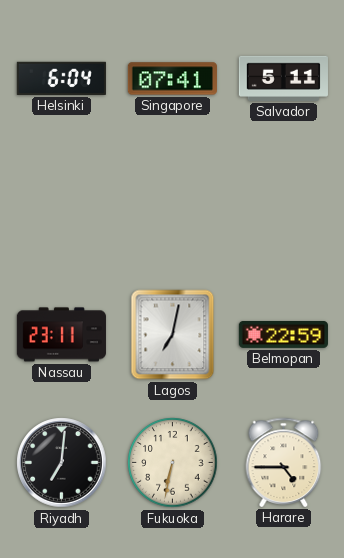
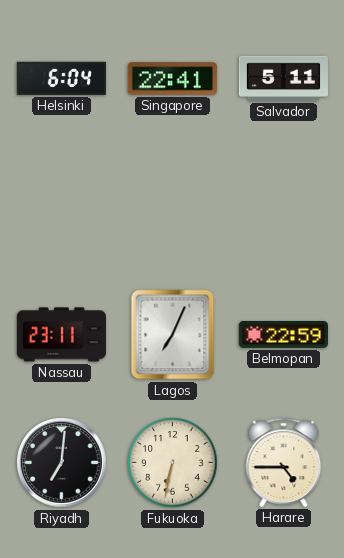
Singapore: 07:41 -> 22:41
Lagos: 7:02 -> 7:04
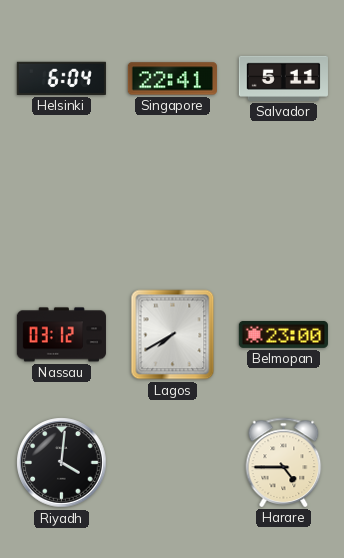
Nassau: 23:11 -> 03:12
Lagos: 7:04 -> 7:40
Belmopan: 22:59 -> 23:00
Riyadh: 7:01 -> 4:01
Fukuoka: 6:32 -> none
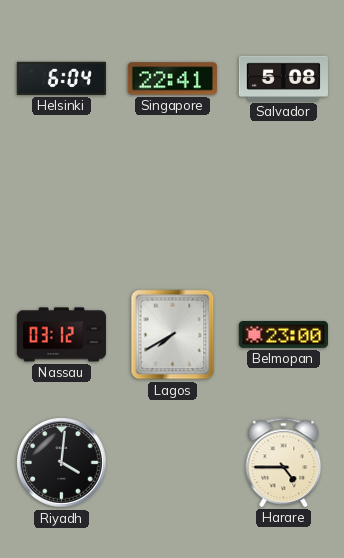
Salvador: 5:11 -> 5:08
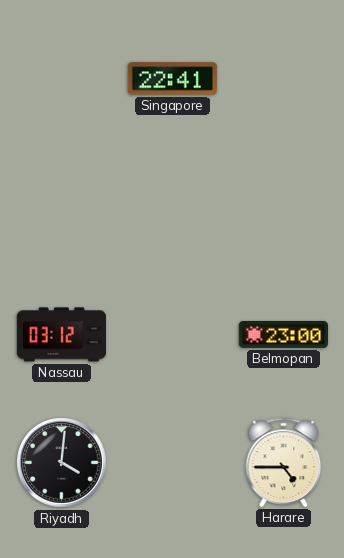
Helsinki: 6:04 -> none
Salvador: 5:08 -> none
Lagos: 7:40 -> none
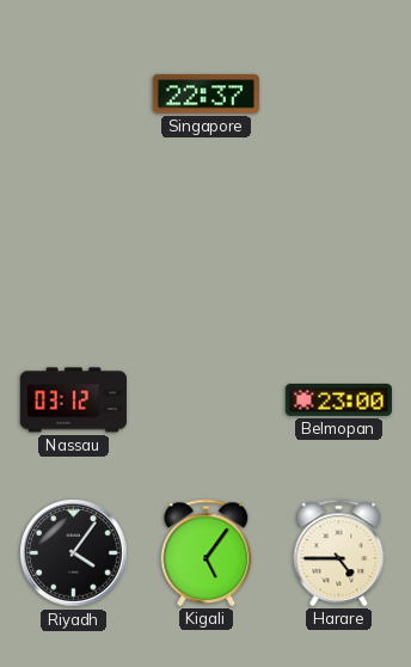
Singapore: 22:41 -> 22:37
Riyadh: 4:01 -> 4:06
Kigali: none -> 5:06
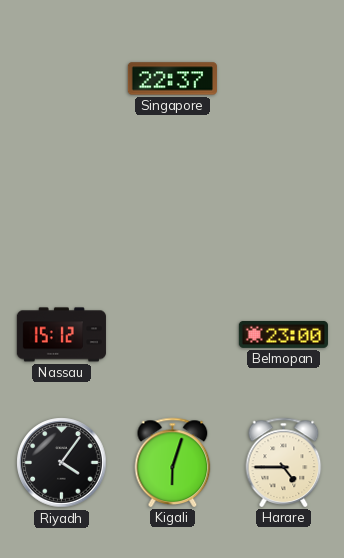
Nassau: 03:12 -> 15:12
Kigali: 5:06 -> 6:03
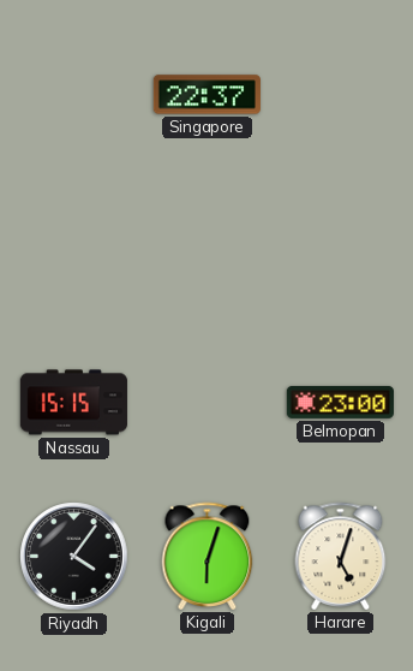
Nassau: 15:12 -> 15:15
Harare: 4:45 -> 5:03
